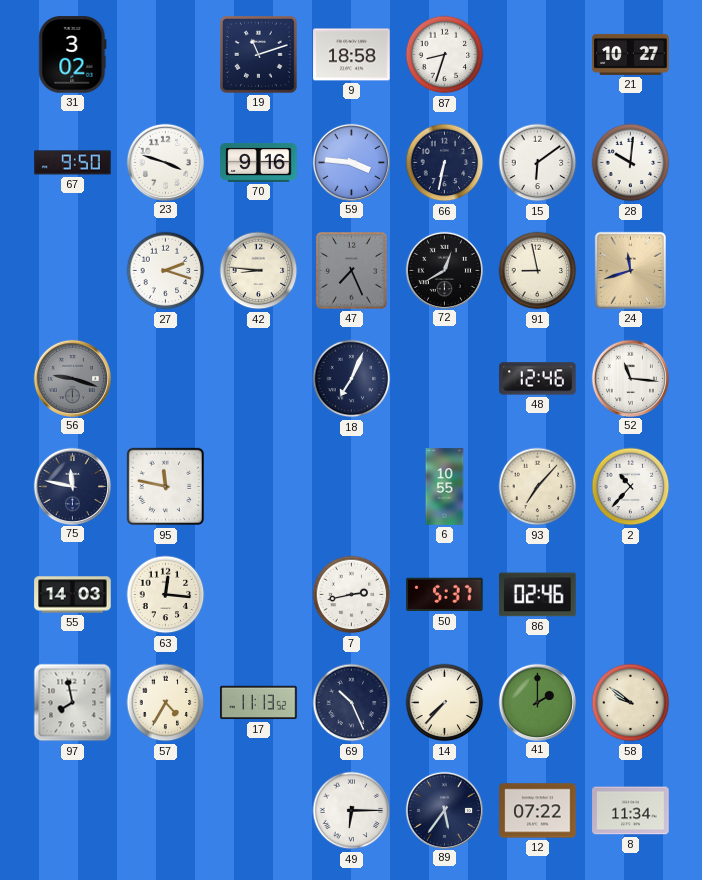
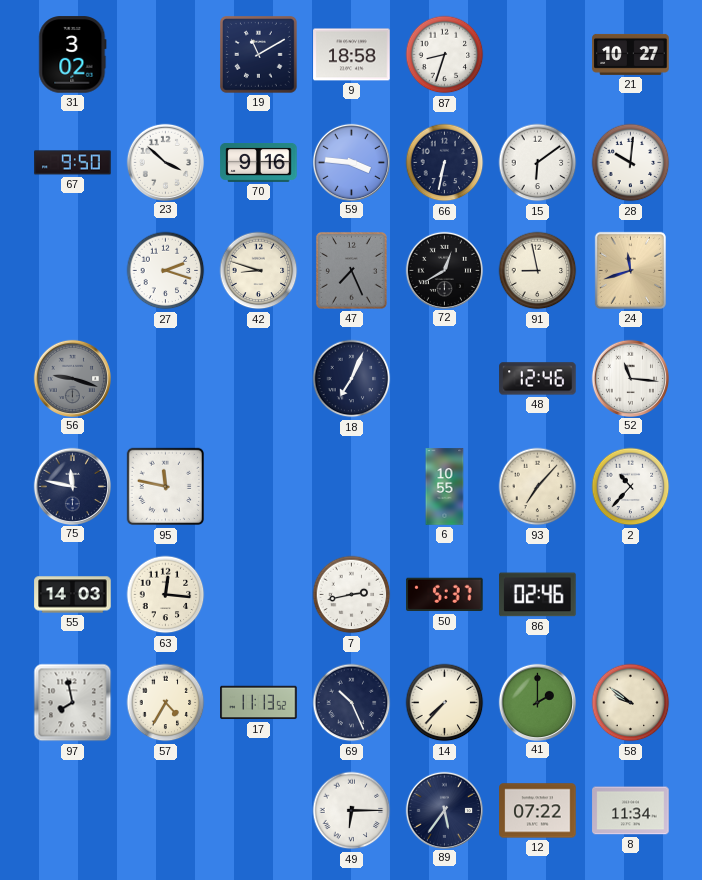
19: 11:12 -> 11:10
23: 3:48 -> 3:52
42: 8:46 -> 8:48
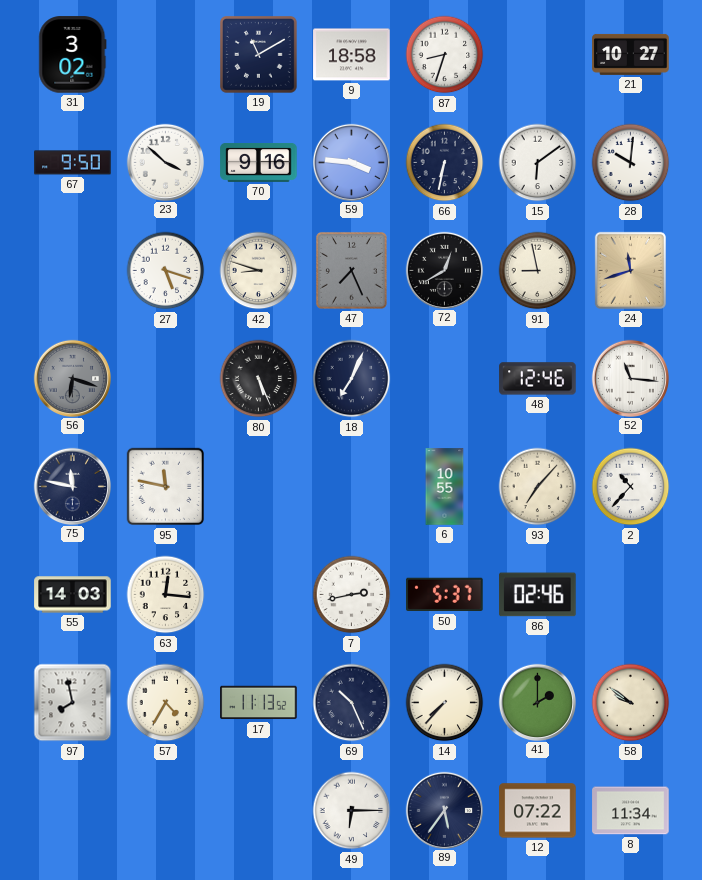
27: 2:18 -> 5:18
56: 9:18 -> 6:18
80: none -> 5:26
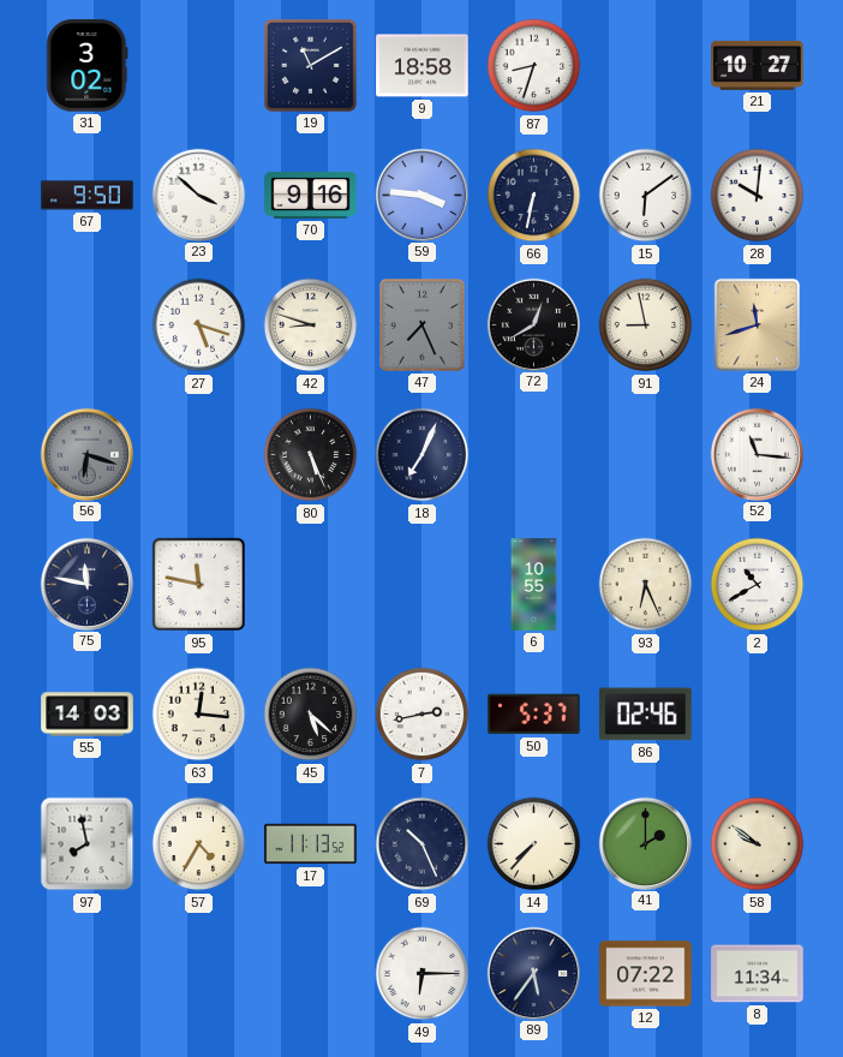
48: 12:46 -> none
93: 7:07 -> 6:26
2: 10:37 -> 10:40
45: none -> 5:22
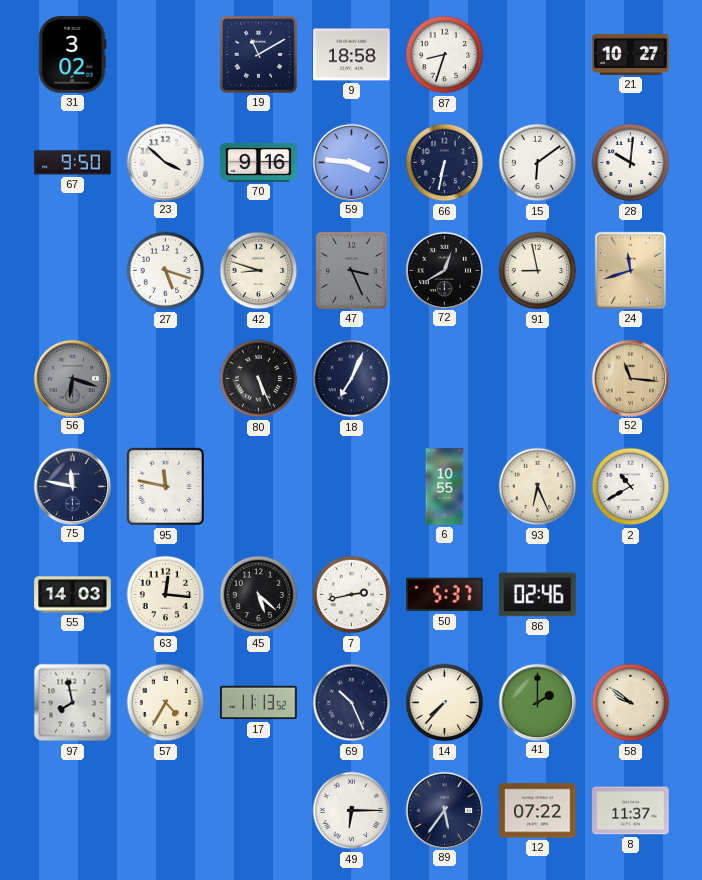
47: 7:26 -> 3:26
52 dial: white -> champagne
8: 11:34 -> 11:37
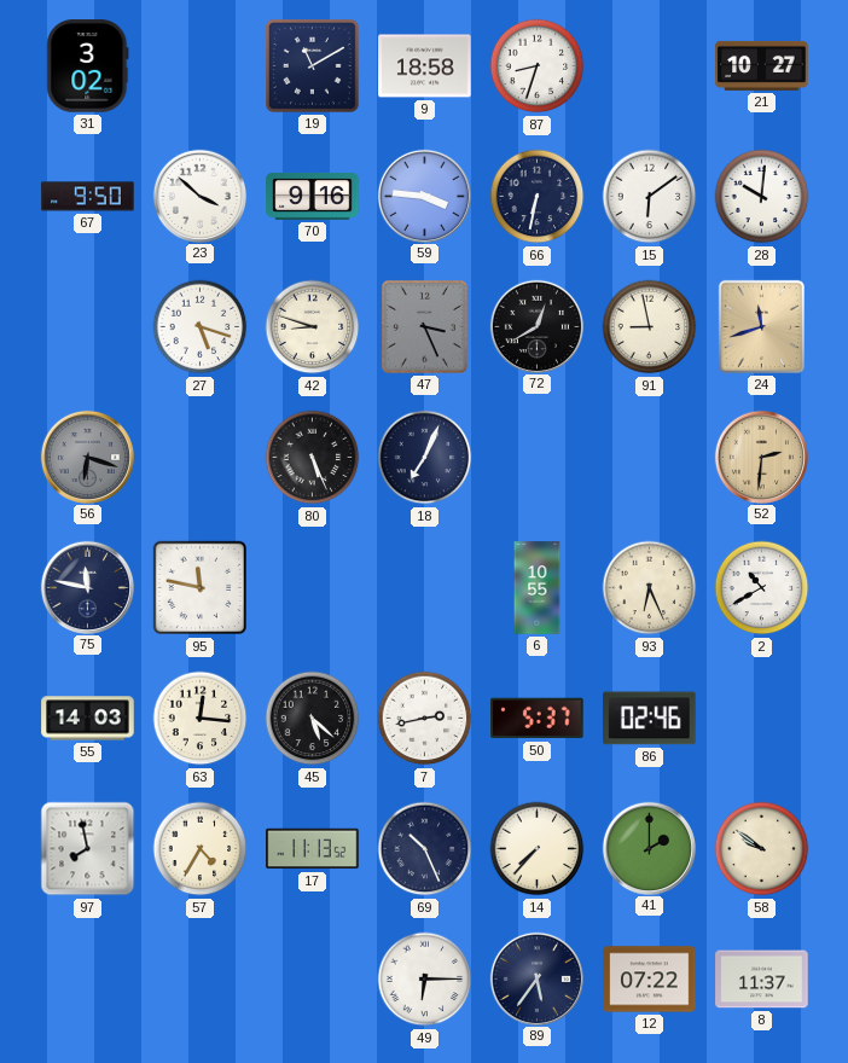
52: 11:16 -> 2:31
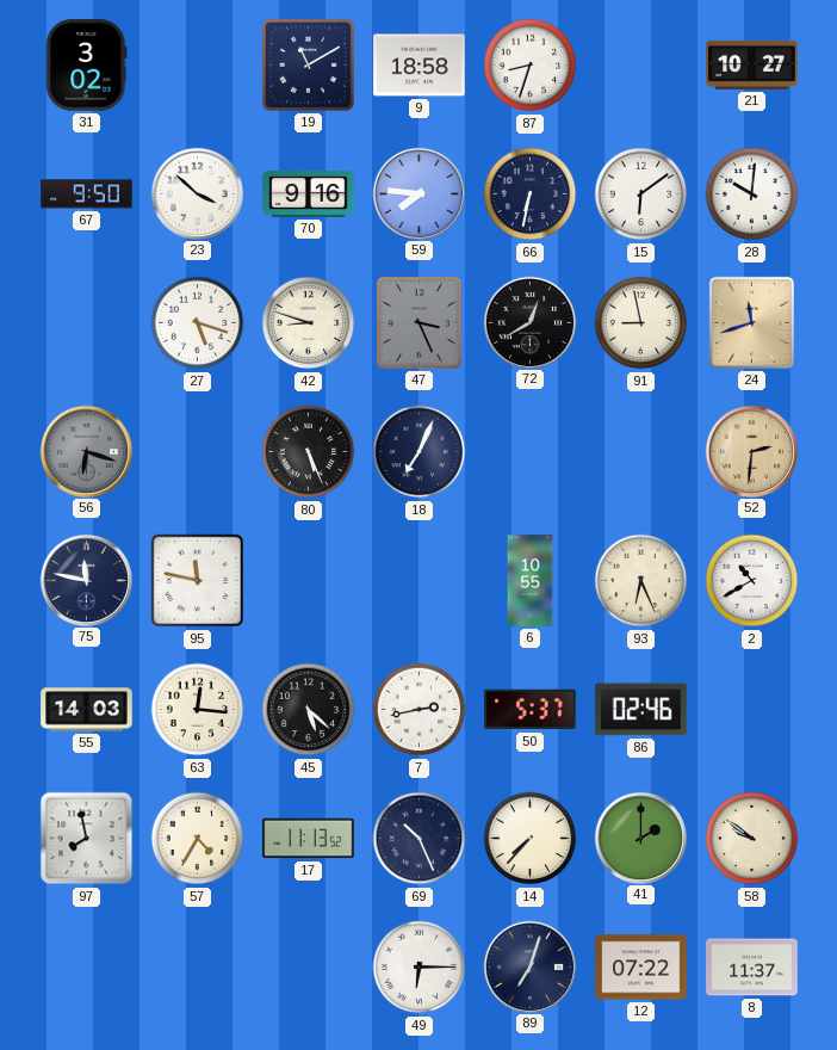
59: 3:46 -> 7:46
89: 5:36 -> 7:03
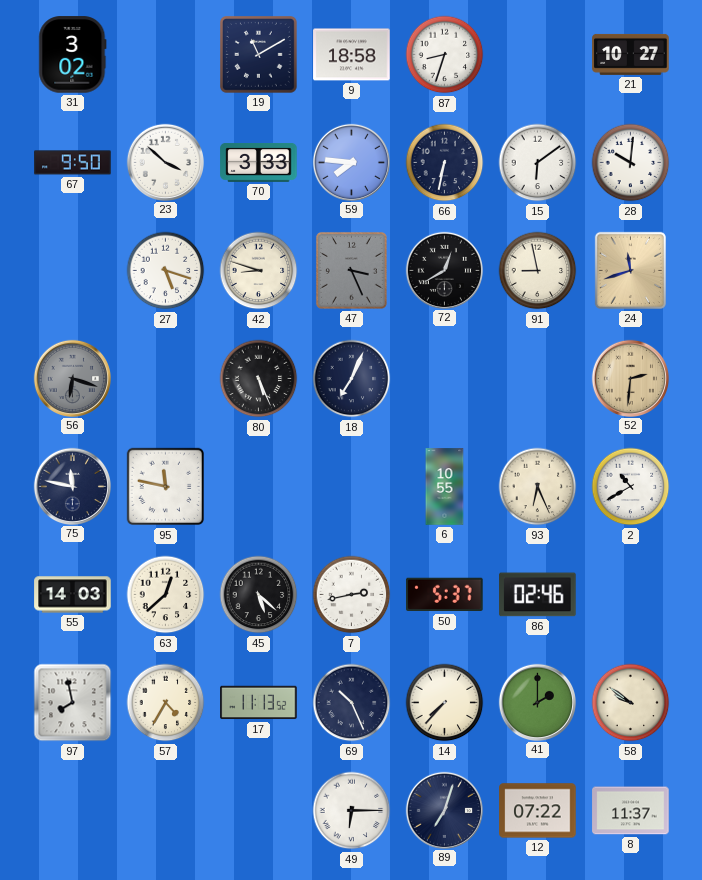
70: 9:16 -> 3:33
63: 12:16 -> 12:38
